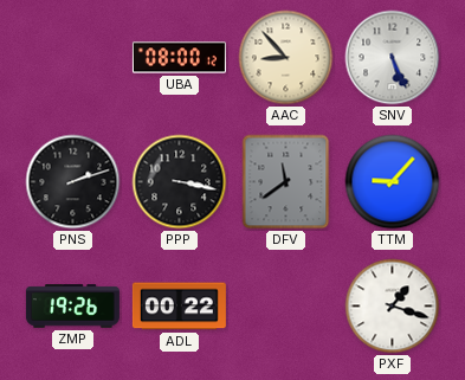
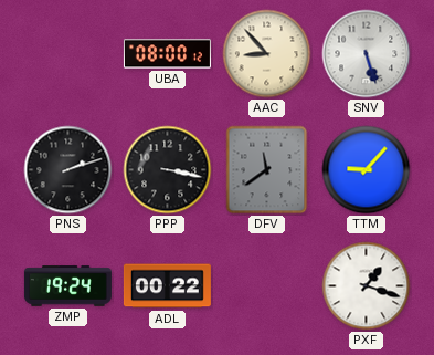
SNV: 5:26 -> 5:27
ZMP: 19:26 -> 19:24
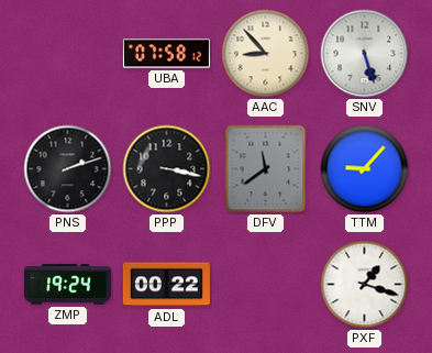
UBA: 08:00 -> 07:58
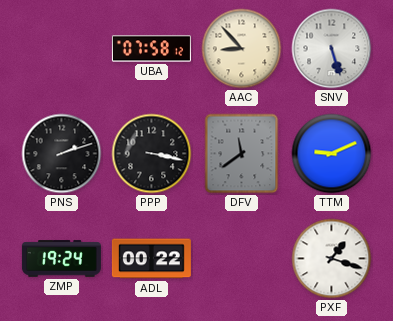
TTM: 9:07 -> 9:11
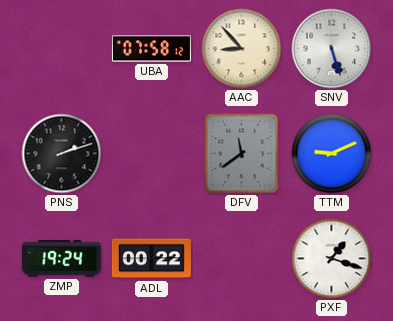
PPP: 3:17 -> none
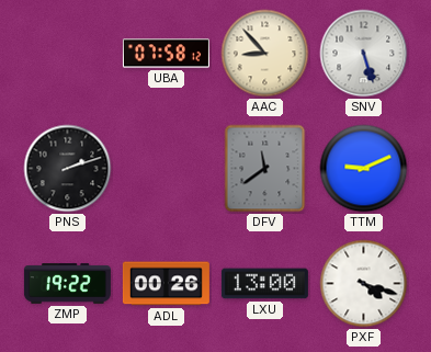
ZMP: 19:24 -> 19:22
ADL: 00:22 -> 00:26
LXU: none -> 13:00
PXF: 1:18 -> 4:18
